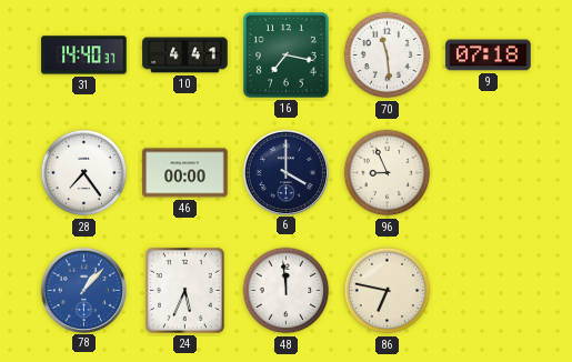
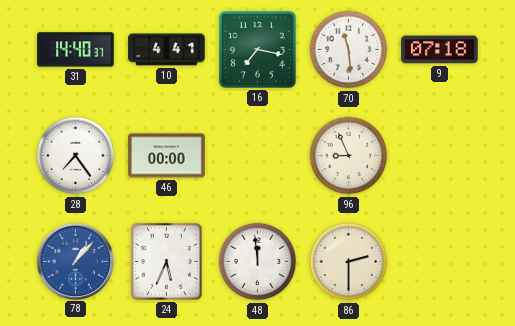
6: 4:00 -> none
86: 6:47 -> 2:30
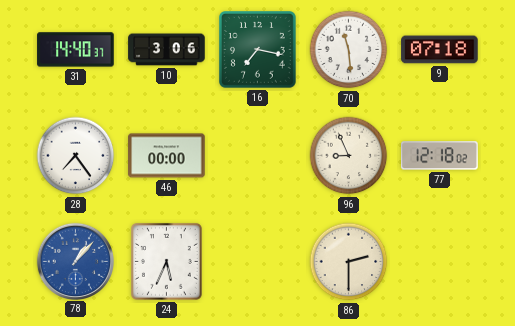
10: 4:41 -> 3:06
77: none -> 12:18
48: 11:59 -> none
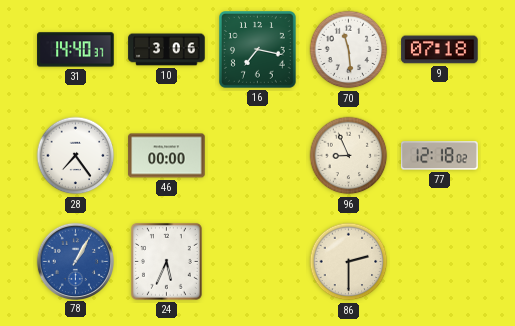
78: 1:07 -> 1:05
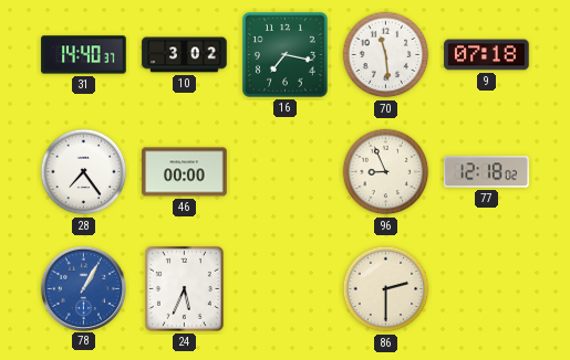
10: 3:06 -> 3:02
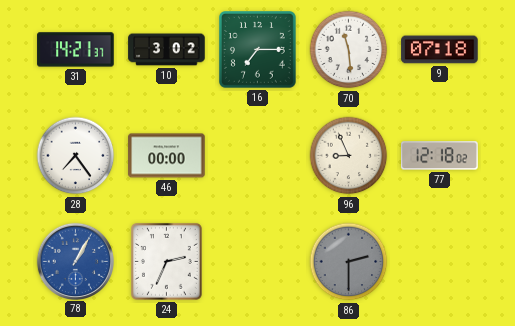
31: 14:40 -> 14:21
16: 7:17 -> 7:15
24: 5:34 -> 2:34
86 dial: cream -> grey
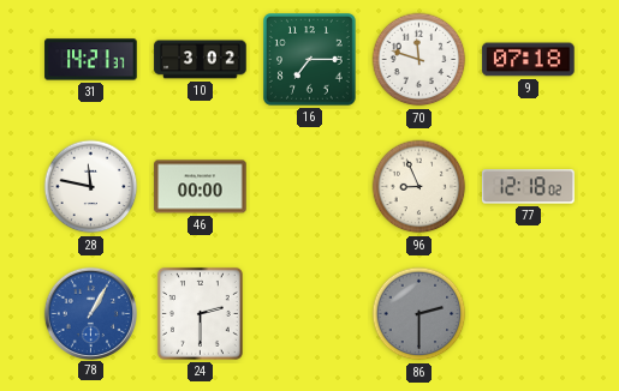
70: 11:29 -> 11:48
28: 7:24 -> 11:47
24: 2:34 -> 2:30
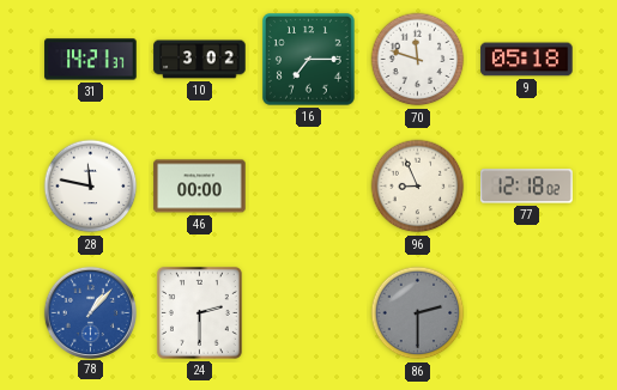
9: 07:18 -> 05:18
78: 1:05 -> 1:07
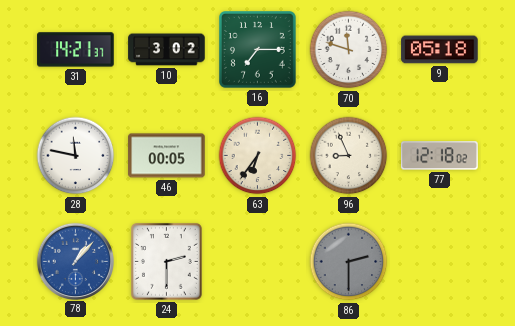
46: 00:00 -> 00:05
63: none -> 6:36
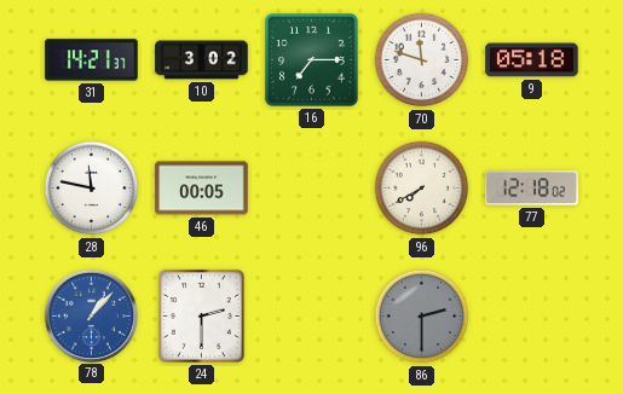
63: 6:36 -> none
96: 8:56 -> 7:40
